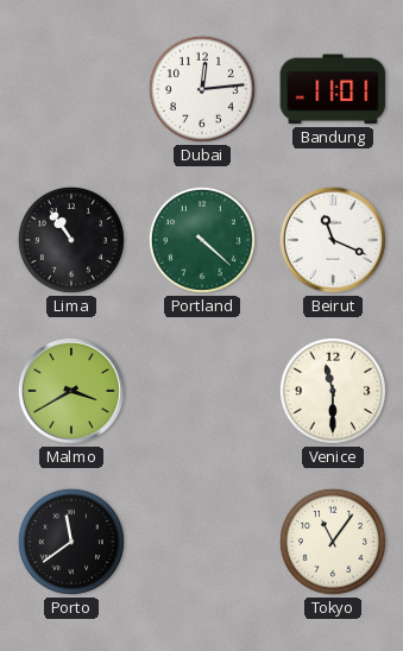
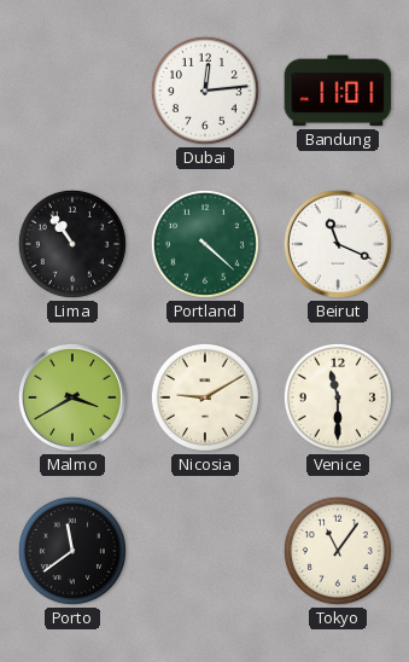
Nicosia: none -> 9:10
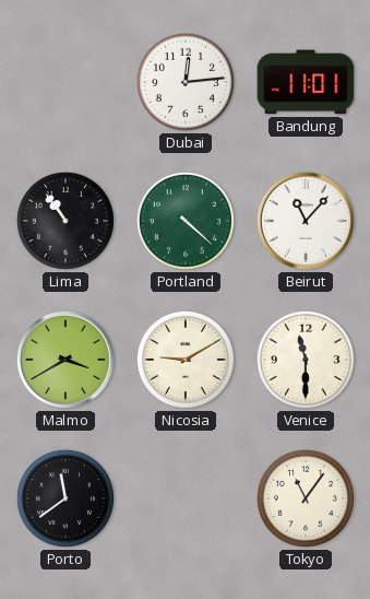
Beirut: 11:19 -> 11:07
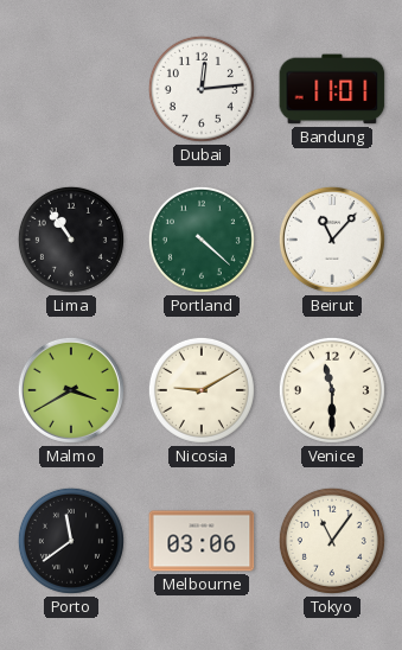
Melbourne: none -> 03:06
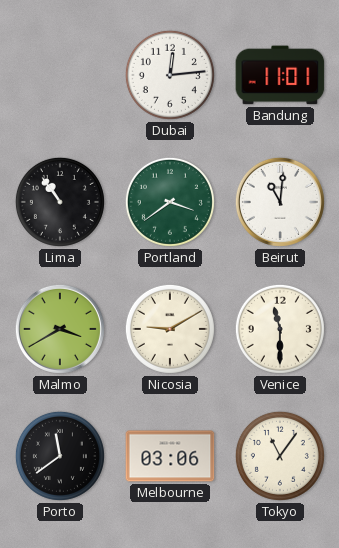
Portland: 4:22 -> 3:39
Beirut: 11:07 -> 11:01
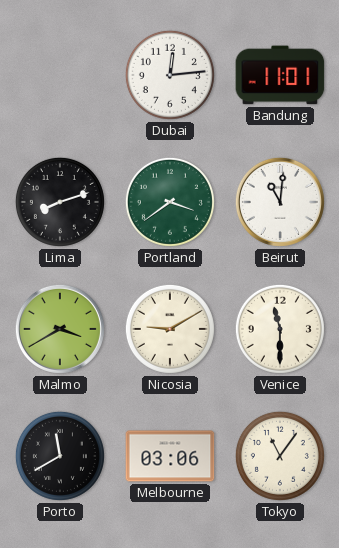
Lima: 10:54 -> 8:12
Porto: 11:39 -> 11:40
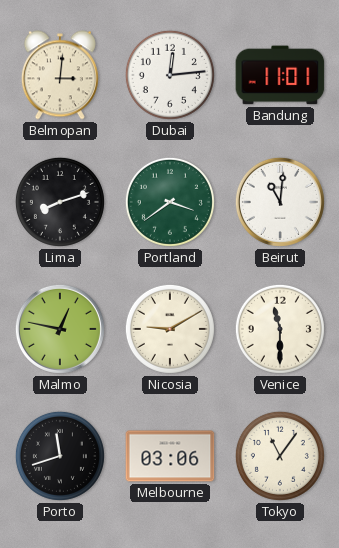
Belmopan: none -> 3:01
Malmo: 3:40 -> 12:47
Porto: 11:40 -> 11:42
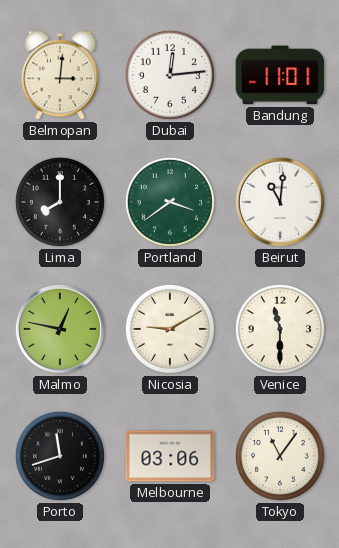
Lima: 8:12 -> 8:00
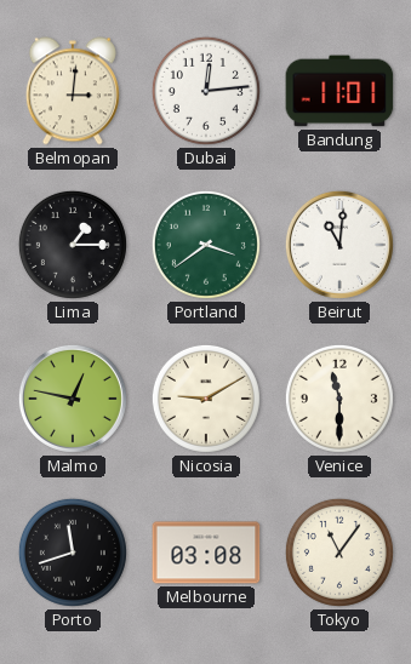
Lima: 8:00 -> 1:15
Melbourne: 03:06 -> 03:08
